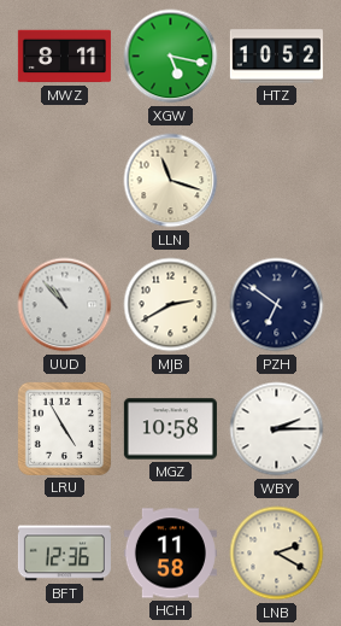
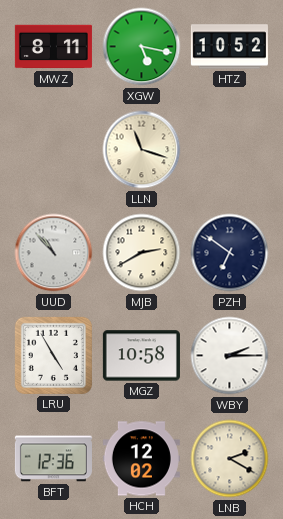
HCH: 11:58 -> 12:02
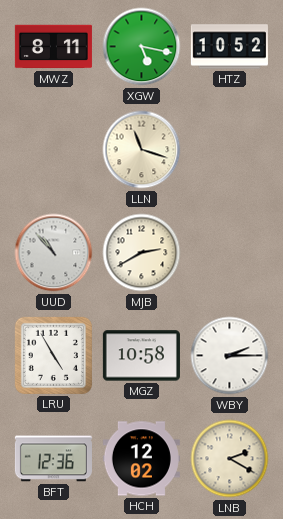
PZH: 6:51 -> none
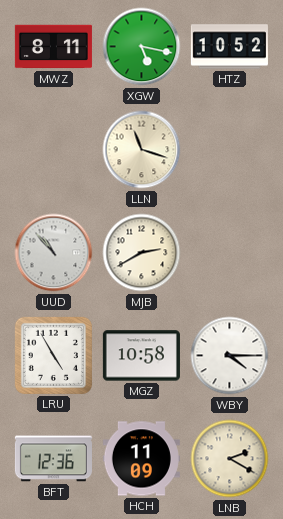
WBY: 2:15 -> 4:15
HCH: 12:02 -> 11:09
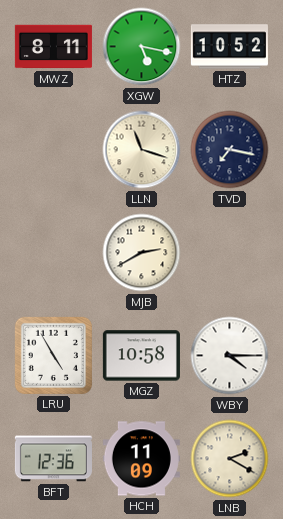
TVD: none -> 7:17
UUD: 10:53 -> none
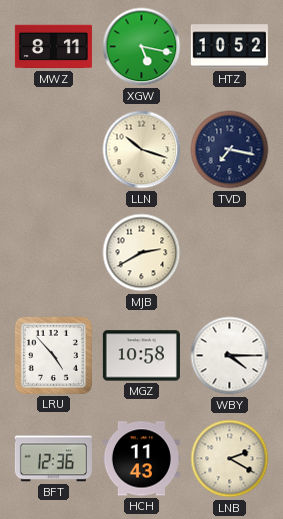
LLN: 11:18 -> 10:18
LRU: 4:55 -> 4:53
HCH: 11:09 -> 11:43
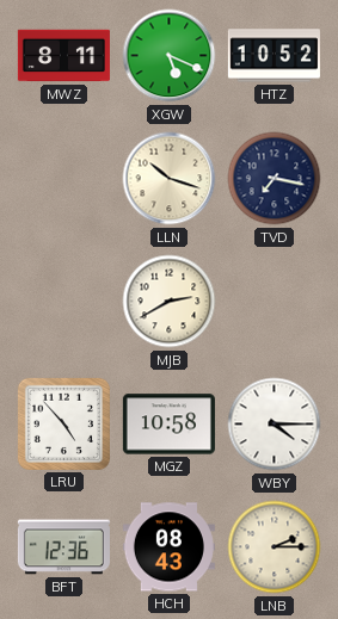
XGW: 5:17 -> 5:19
HCH: 11:43 -> 08:43
LNB: 2:20 -> 2:15
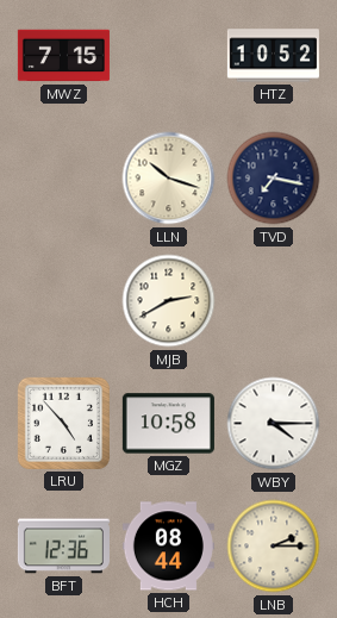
MWZ: 8:11 -> 7:15
XGW: 5:19 -> none
HCH: 08:43 -> 08:44
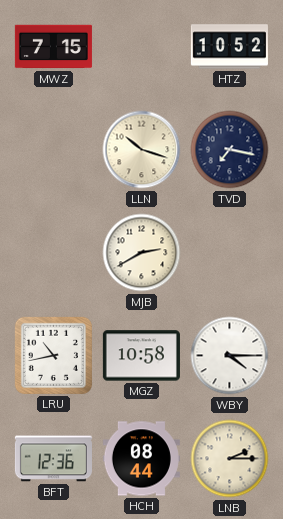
LRU: 4:53 -> 10:43
